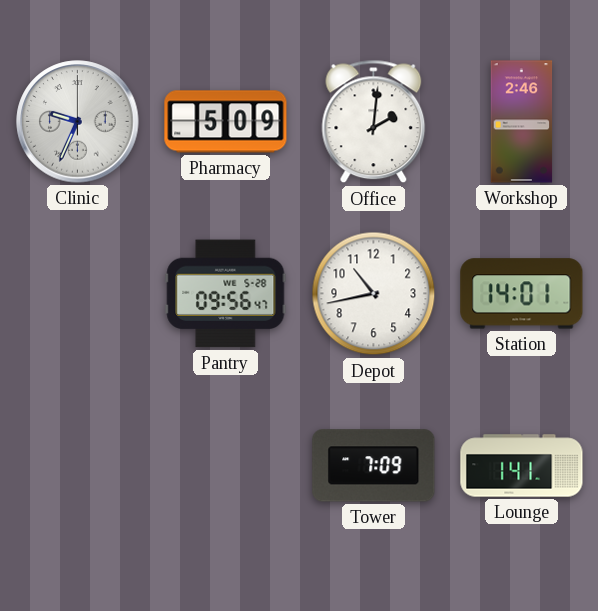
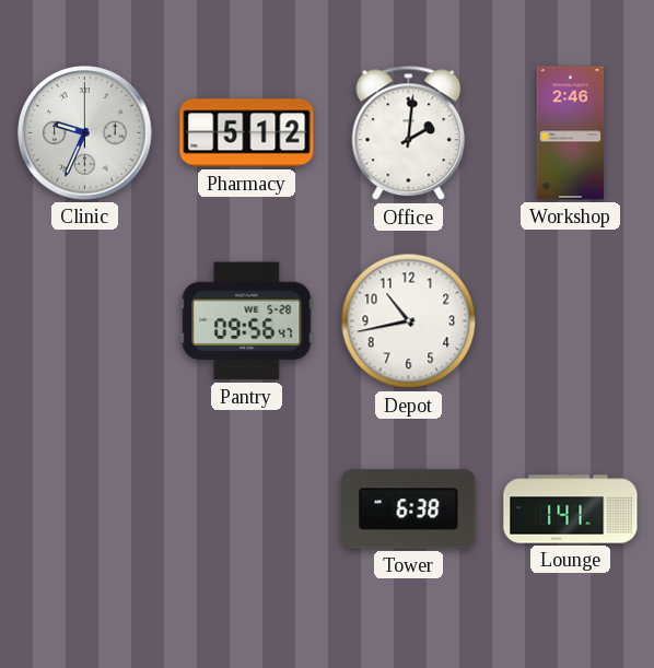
Pharmacy: 5:09 -> 5:12
Station: 14:01 -> none
Tower: 7:09 -> 6:38
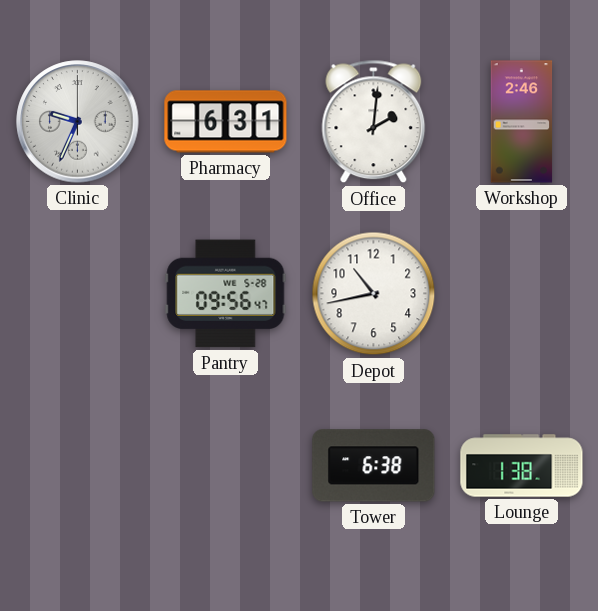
Pharmacy: 5:12 -> 6:31
Lounge: 1:41 -> 1:38
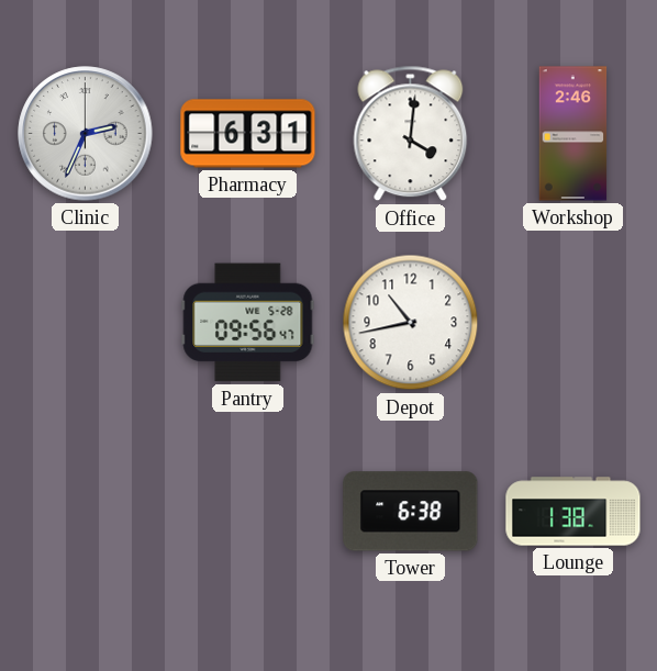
Clinic: 9:34 -> 2:34
Office: 2:01 -> 4:01
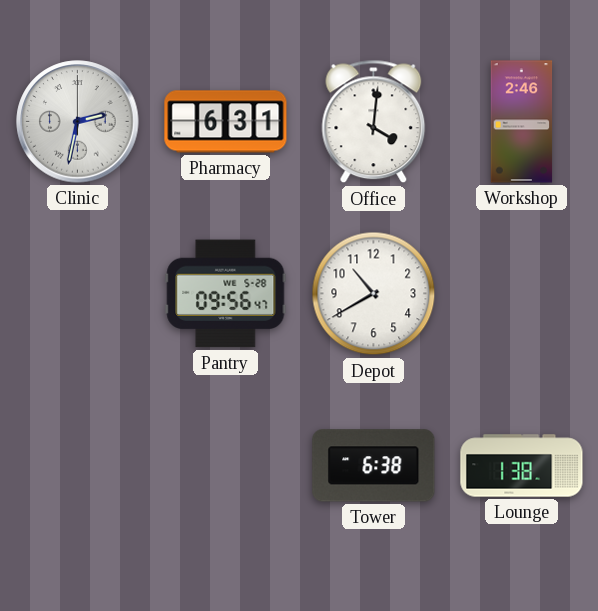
Clinic: 2:34 -> 2:32
Depot: 10:43 -> 10:40
